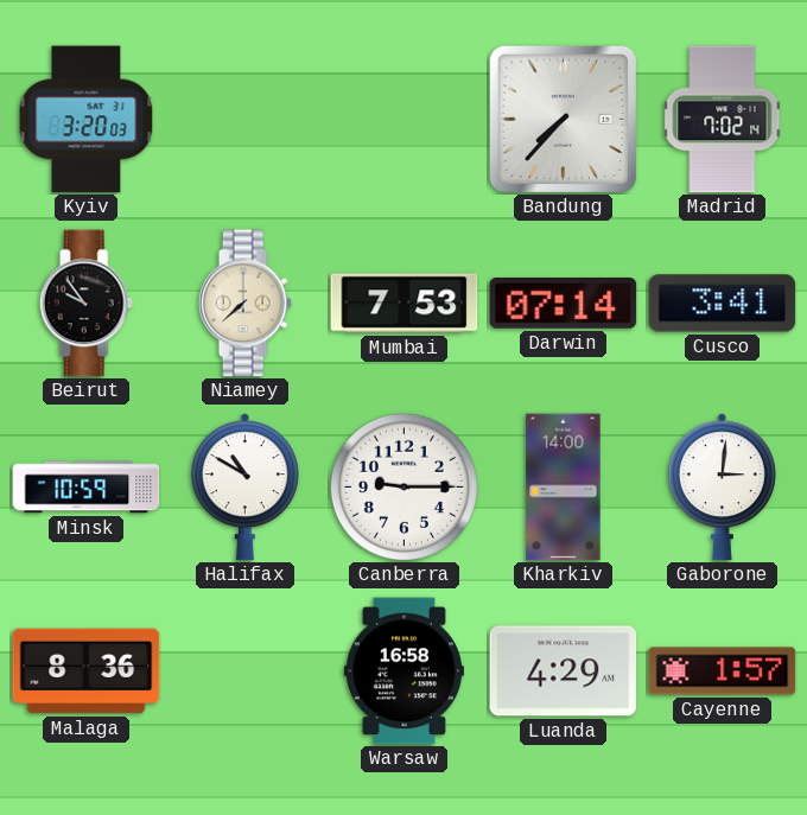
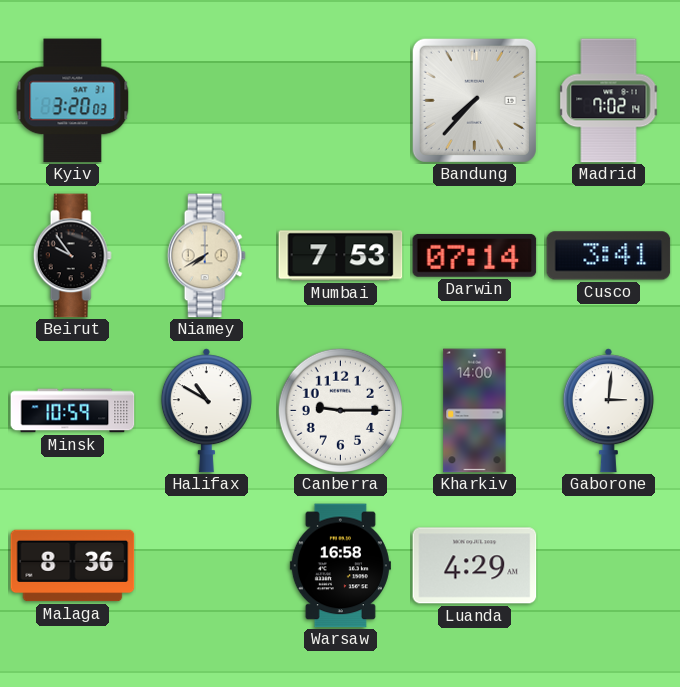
Niamey: 7:38 -> 7:40
Cayenne: 1:57 -> none
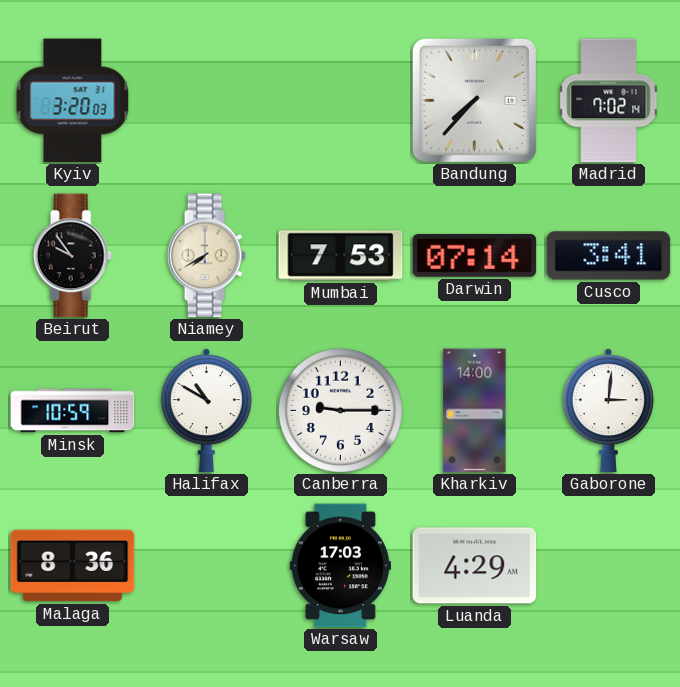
Warsaw: 16:58 -> 17:03
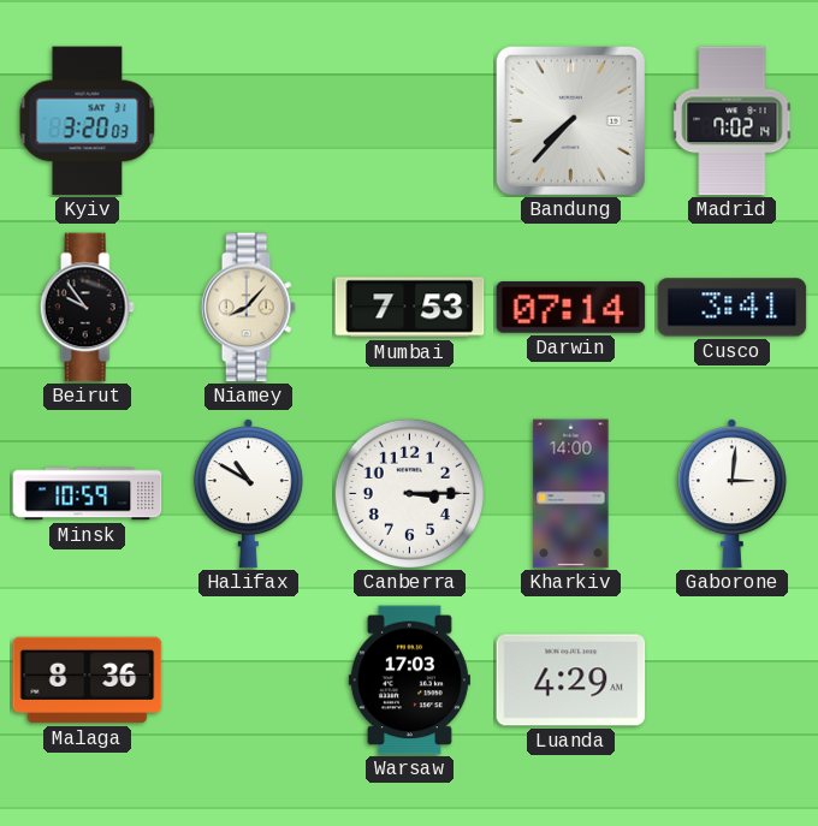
Niamey: 7:40 -> 8:07
Canberra: 9:15 -> 3:15
